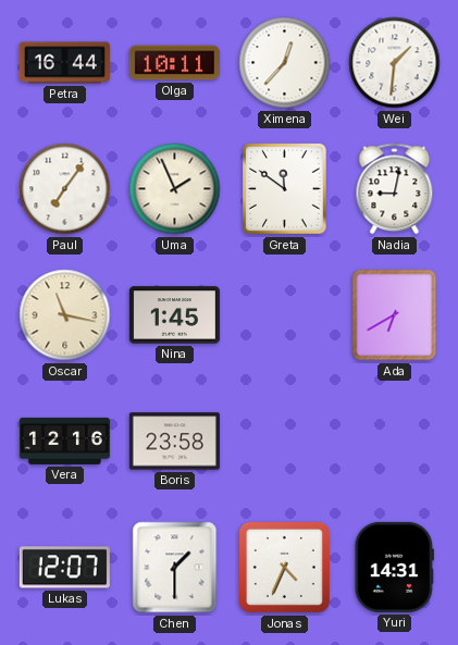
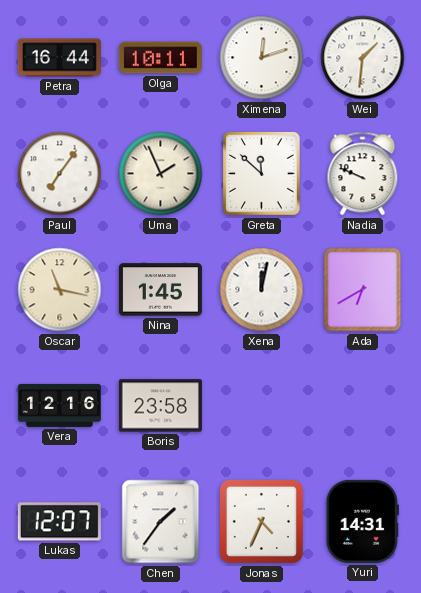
Ximena: 12:37 -> 12:12
Greta: 11:51 -> 11:52
Nadia: 9:02 -> 9:49
Xena: none -> 12:02
Chen: 1:30 -> 1:36
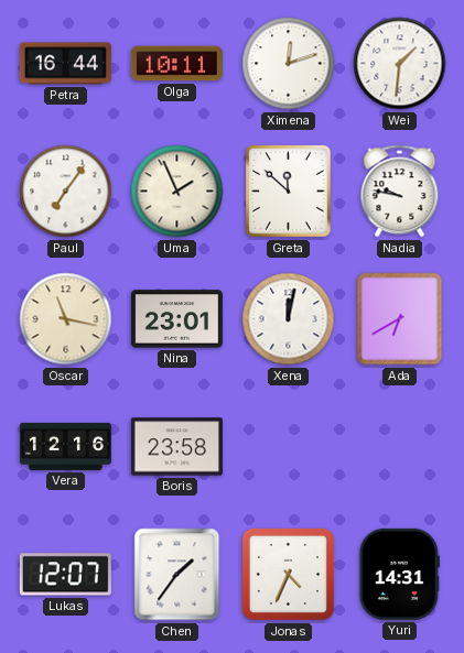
Nadia: 9:49 -> 9:47
Nina: 1:45 -> 23:01
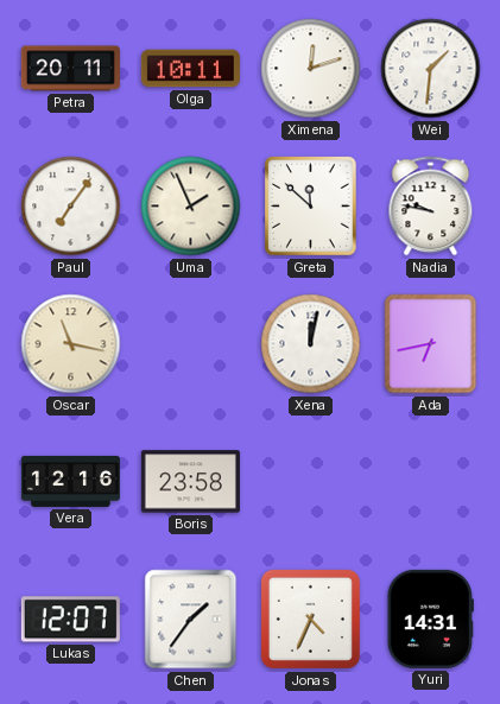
Petra: 16:44 -> 20:11
Nina: 23:01 -> none
Ada: 6:40 -> 6:43
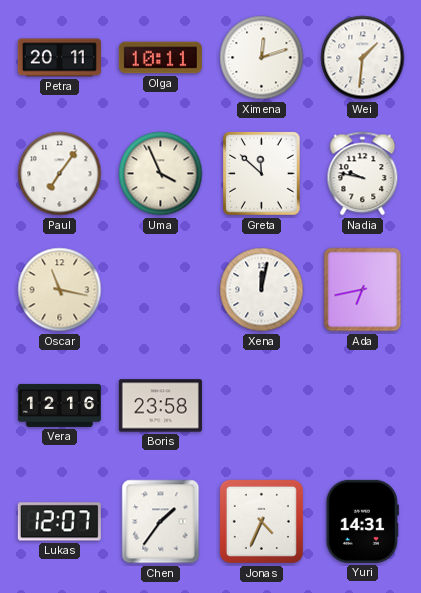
Uma: 1:56 -> 3:56
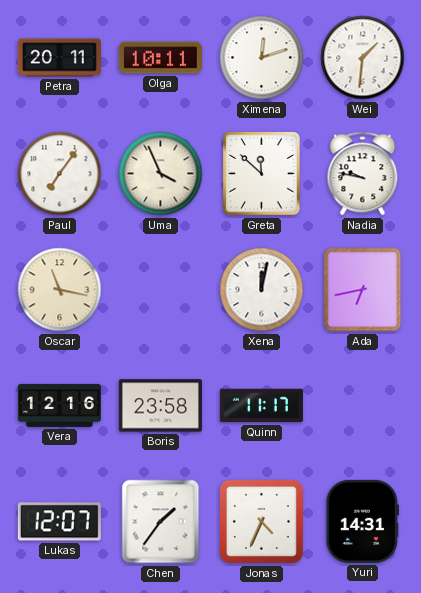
Quinn: none -> 11:17
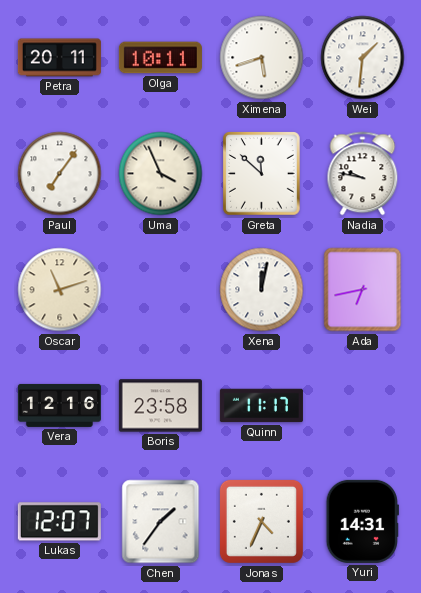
Ximena: 12:12 -> 5:42
Oscar: 11:17 -> 11:12
